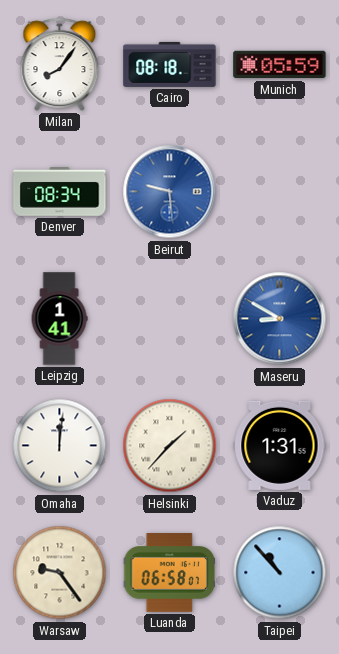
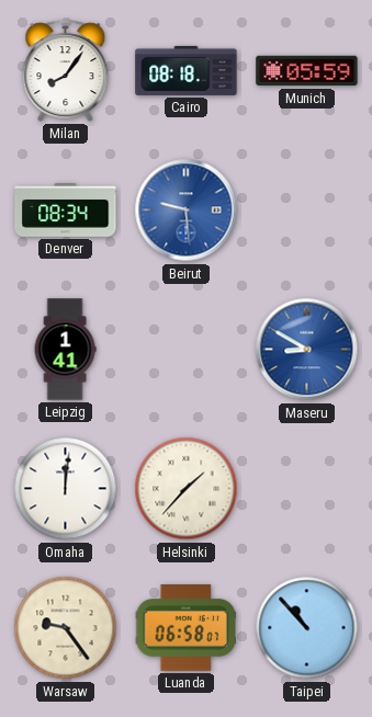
Vaduz: 1:31 -> none
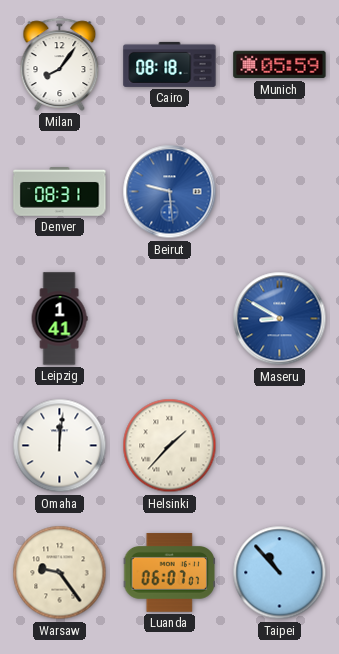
Denver: 08:34 -> 08:31
Luanda: 06:58 -> 06:07
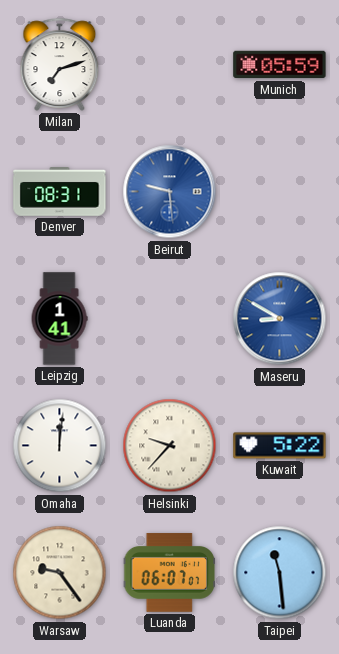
Milan: 8:06 -> 7:12
Cairo: 08:18 -> none
Helsinki: 1:37 -> 9:37
Kuwait: none -> 5:22
Taipei: 10:53 -> 11:29
